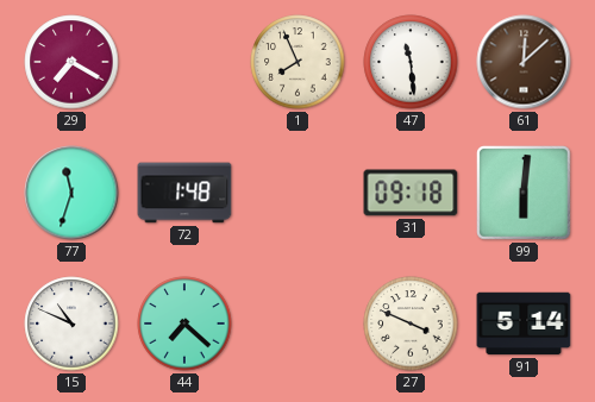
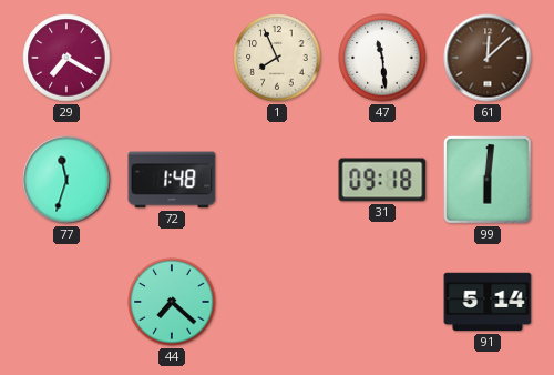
15: 10:49 -> none
27: 3:49 -> none
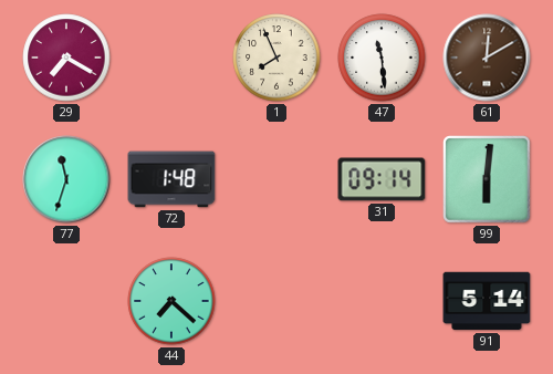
61: 12:08 -> 12:10
31: 09:18 -> 09:14
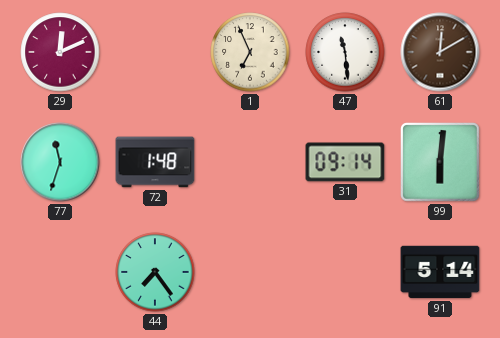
29: 7:20 -> 12:11
1: 7:56 -> 6:56
44: 7:22 -> 7:24
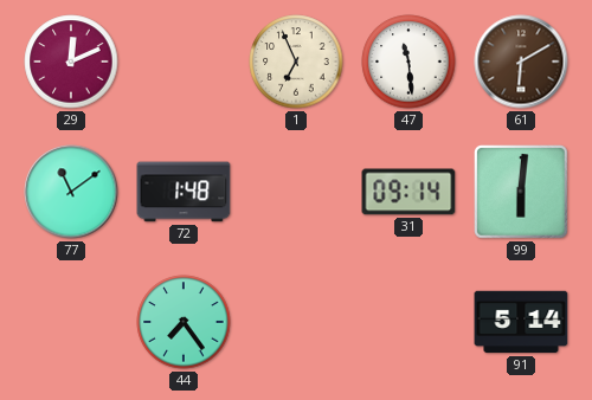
61: 12:10 -> 6:10
77: 11:33 -> 11:09
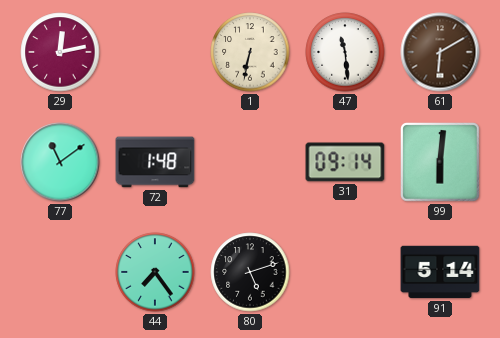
29: 12:11 -> 12:13
1: 6:56 -> 6:32
80: none -> 5:12
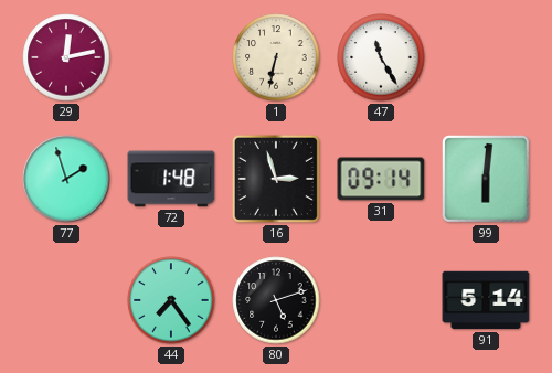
47: 11:29 -> 11:25
61: 6:10 -> none
77: 11:09 -> 1:57
16: none -> 2:57
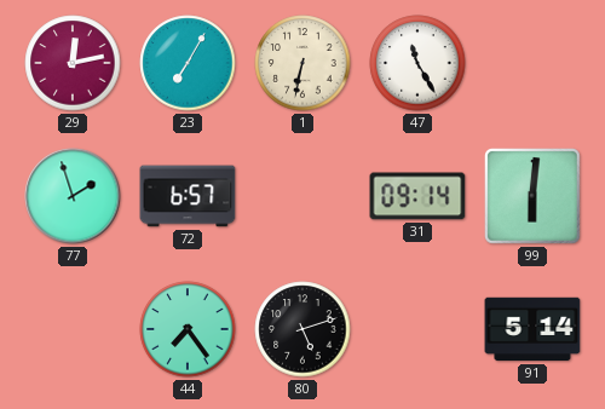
23: none -> 7:05
72: 1:48 -> 6:57
16: 2:57 -> none
